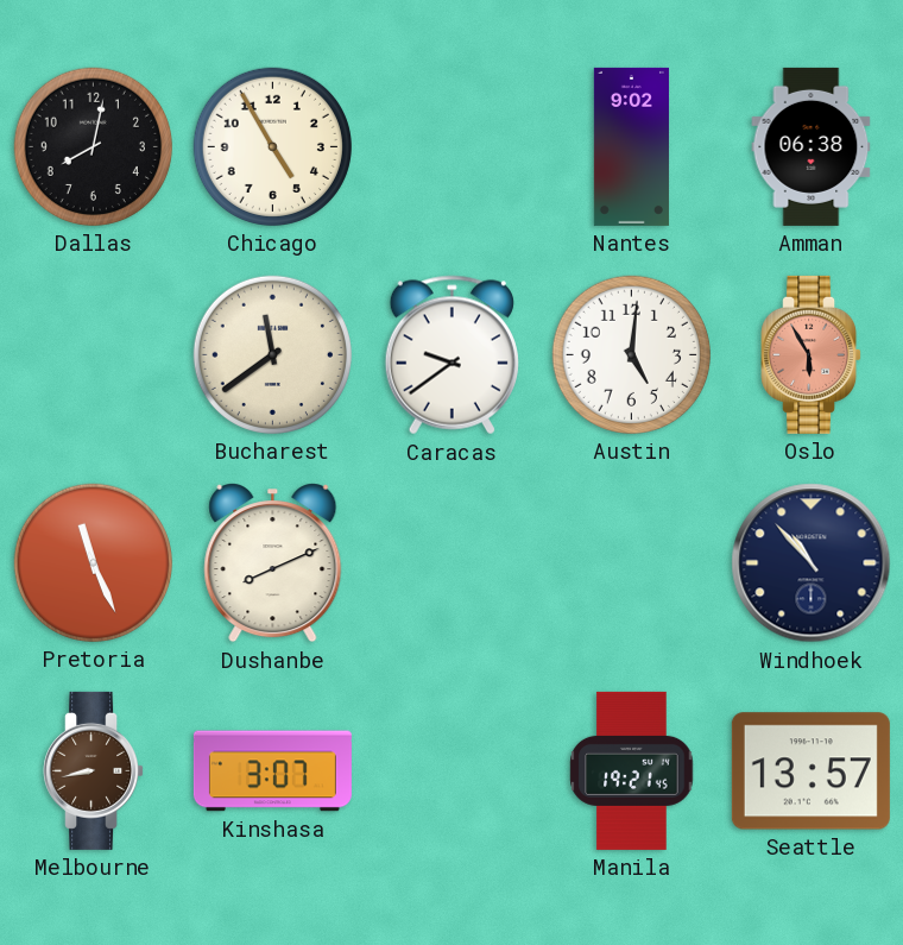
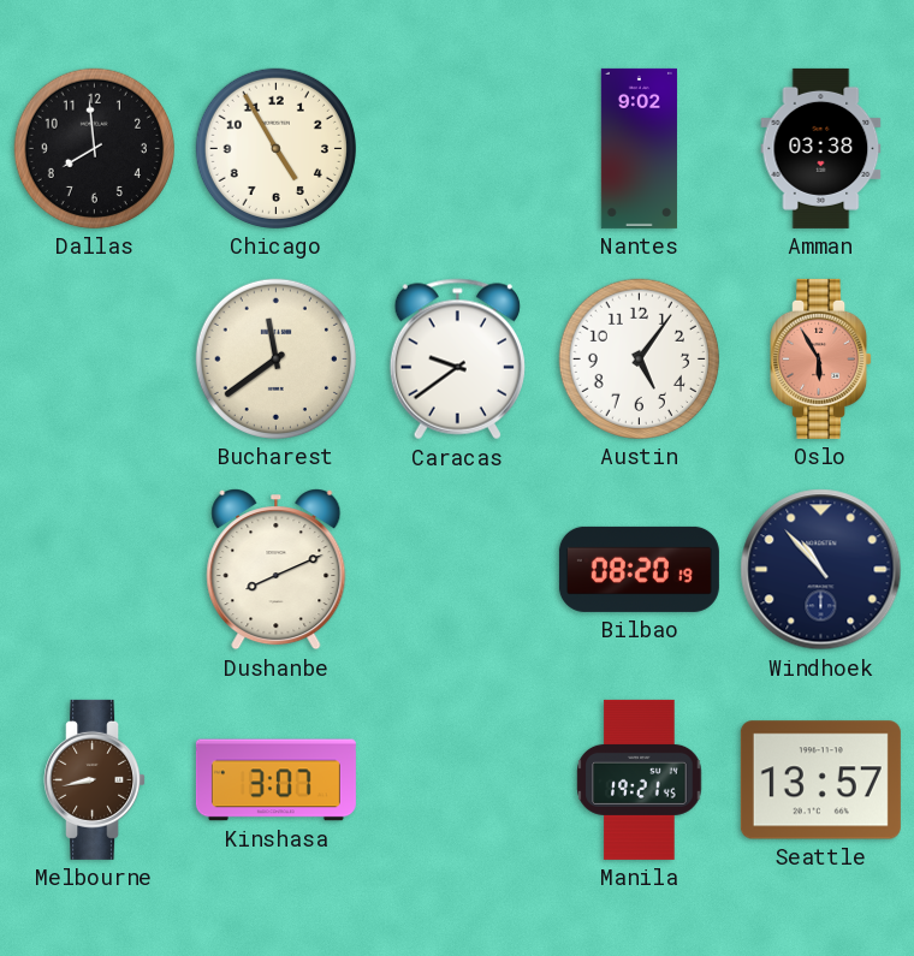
Dallas: 8:02 -> 7:59
Amman: 06:38 -> 03:38
Austin: 5:01 -> 5:06
Pretoria: 11:26 -> none
Bilbao: none -> 08:20
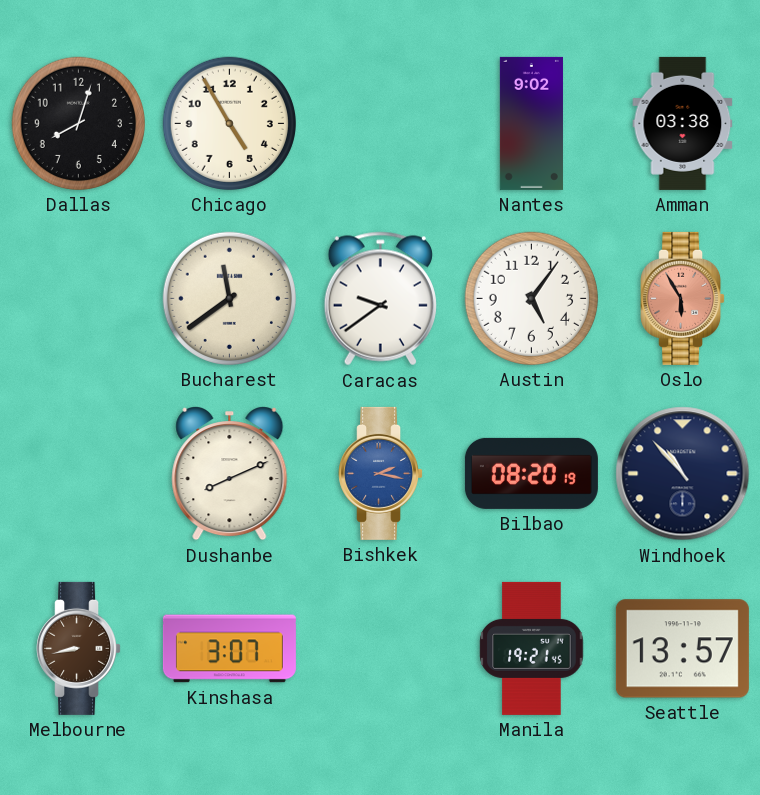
Dallas: 7:59 -> 8:03
Bishkek: none -> 2:17
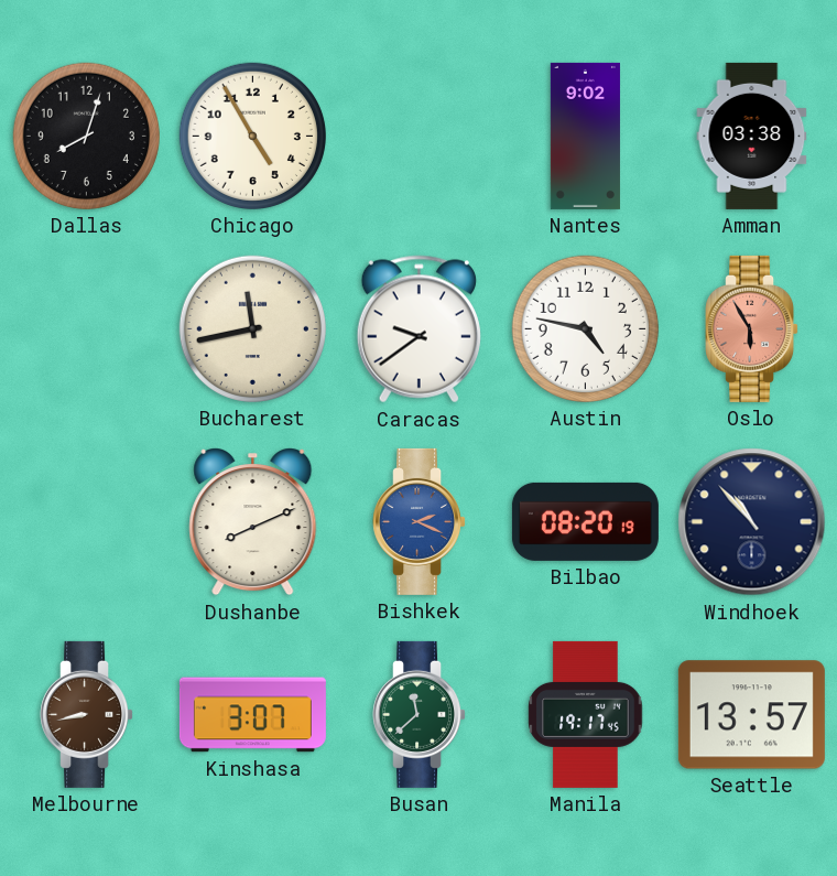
Bucharest: 11:39 -> 11:43
Austin: 5:06 -> 4:47
Bishkek: 2:17 -> 2:19
Busan: none -> 11:38
Manila: 19:21 -> 19:17
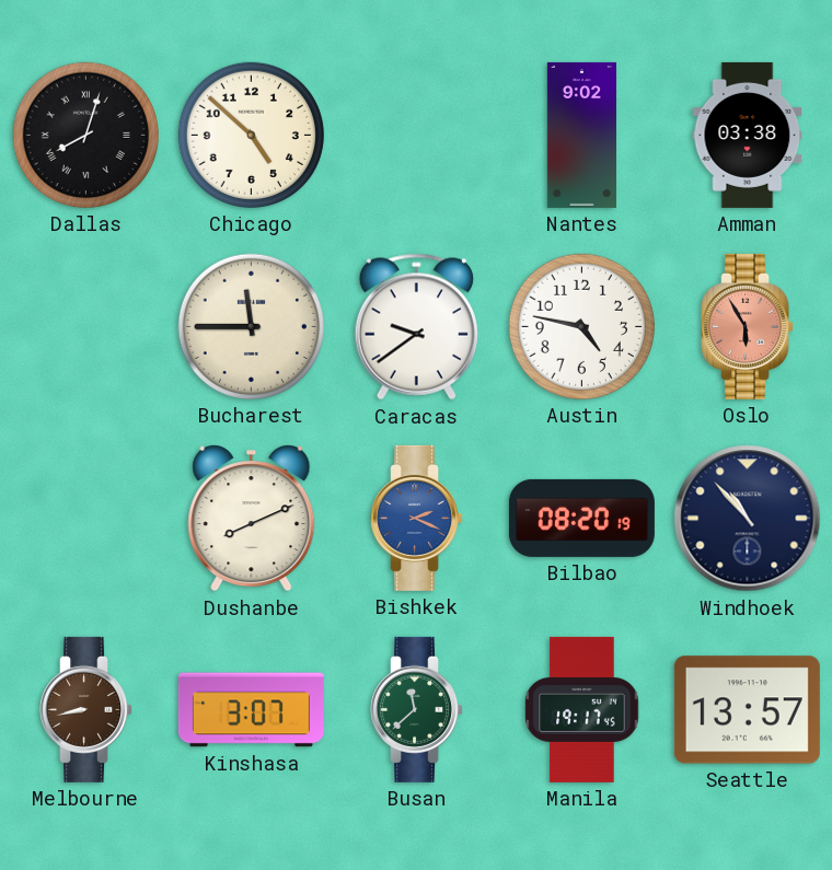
Dallas numerals: Arabic -> Roman
Chicago: 4:55 -> 4:52
Bucharest: 11:43 -> 11:45
